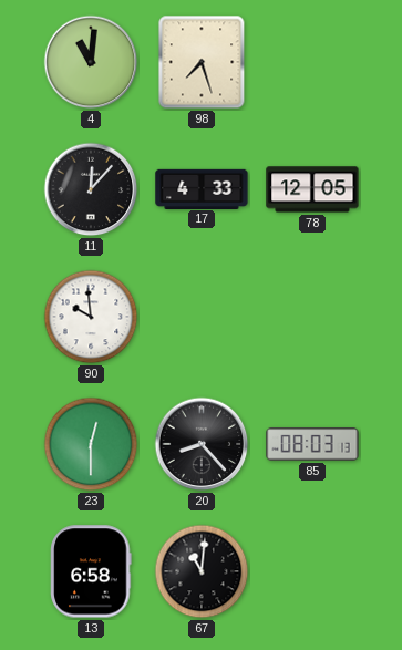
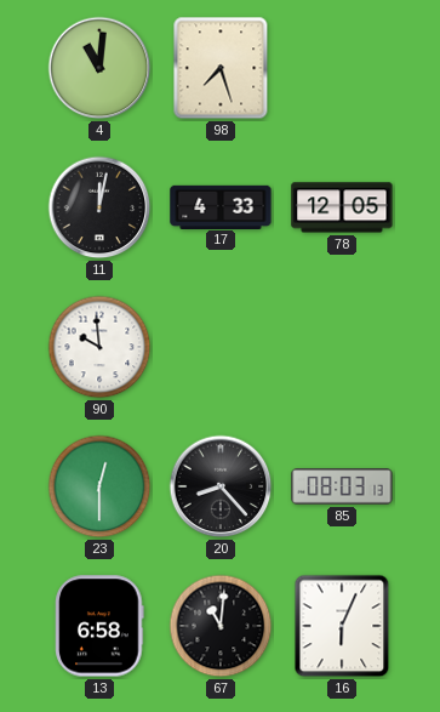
11: 12:07 -> 12:02
16: none -> 6:04
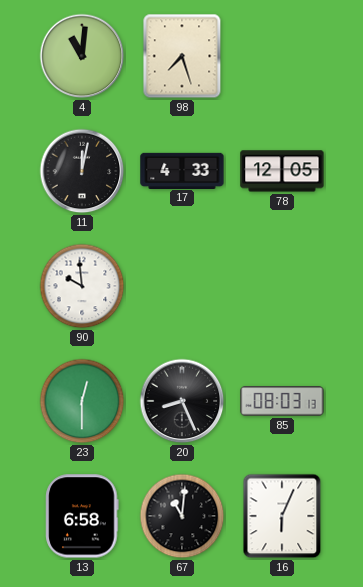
20: 8:23 -> 8:26
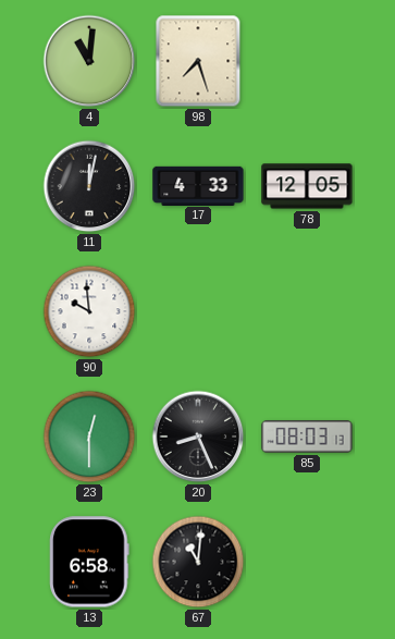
16: 6:04 -> none
